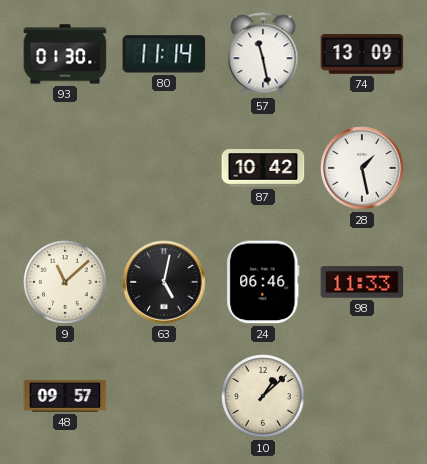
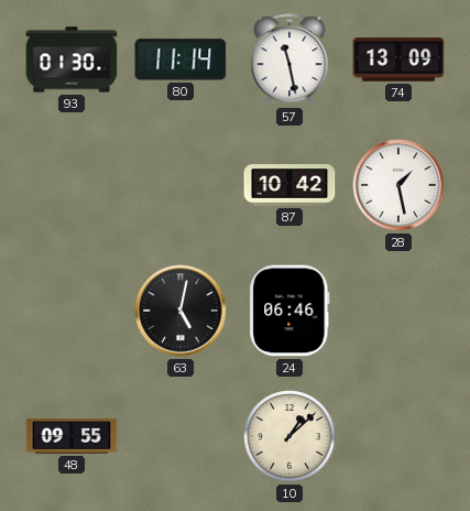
9: 11:08 -> none
98: 11:33 -> none
48: 09:57 -> 09:55
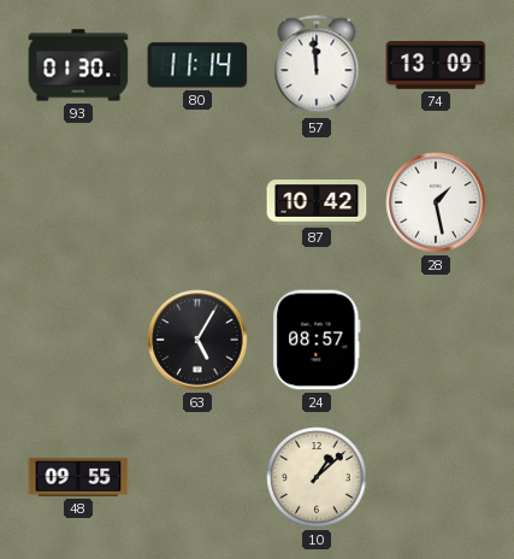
57: 11:28 -> 11:59
63: 5:02 -> 5:05
24: 06:46 -> 08:57
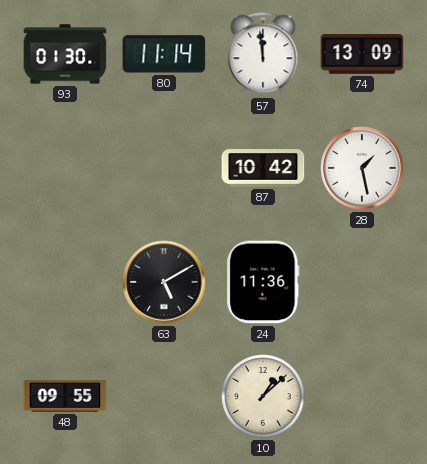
63: 5:05 -> 5:10
24: 08:57 -> 11:36
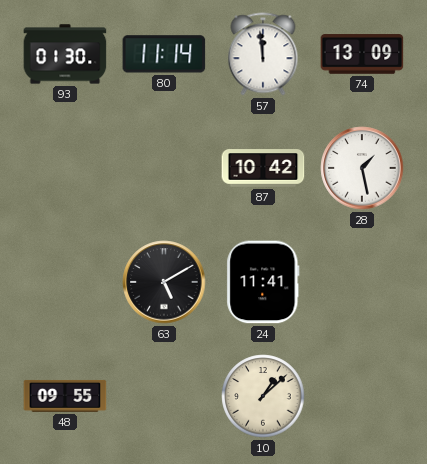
24: 11:36 -> 11:41
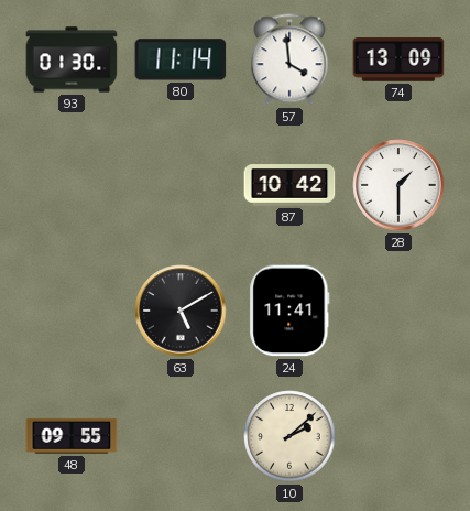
57: 11:59 -> 3:59
28: 1:28 -> 1:30
10: 1:08 -> 2:08
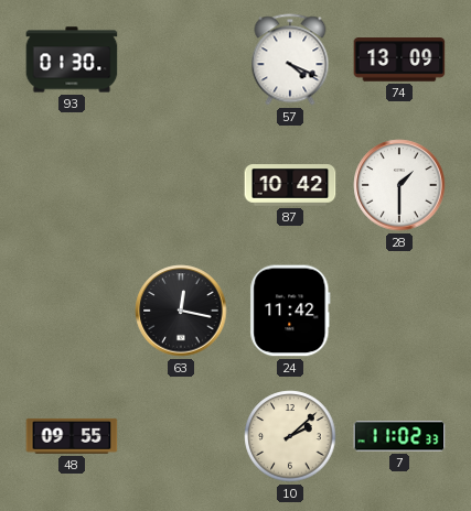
80: 11:14 -> none
57: 3:59 -> 4:19
63: 5:10 -> 12:17
24: 11:41 -> 11:42
7: none -> 11:02
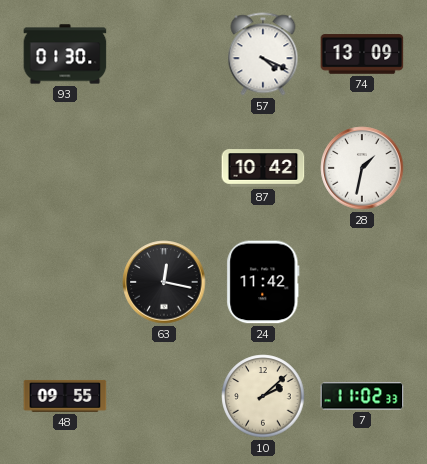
28: 1:30 -> 1:32
